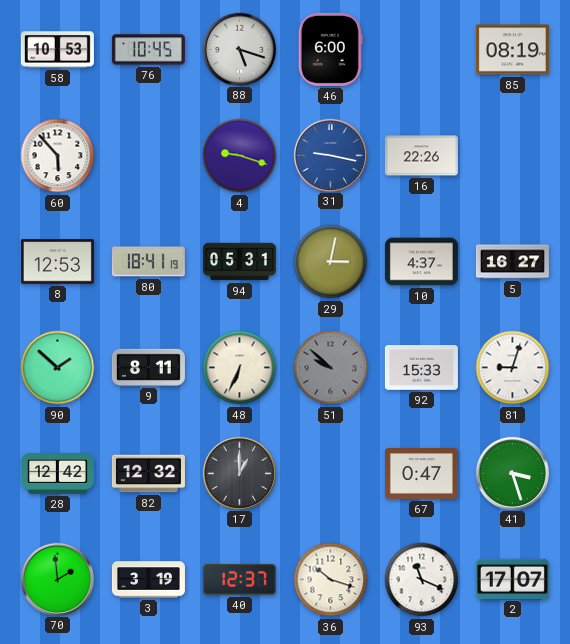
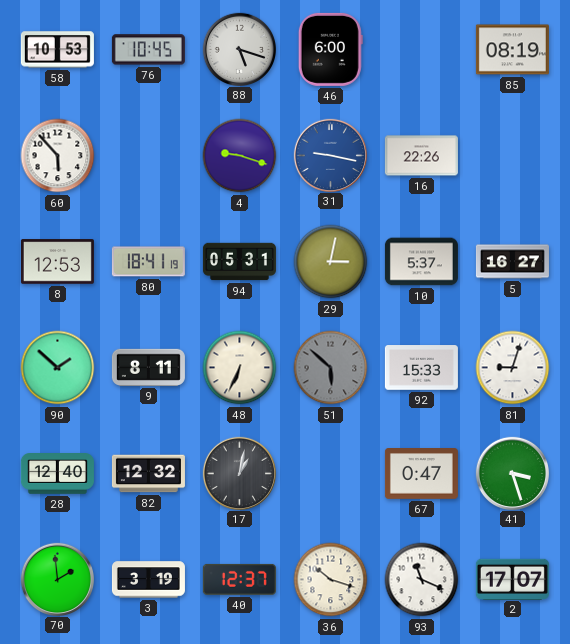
10: 4:37 -> 5:37
51: 9:52 -> 5:52
28: 12:42 -> 12:40
17: 1:00 -> 1:02
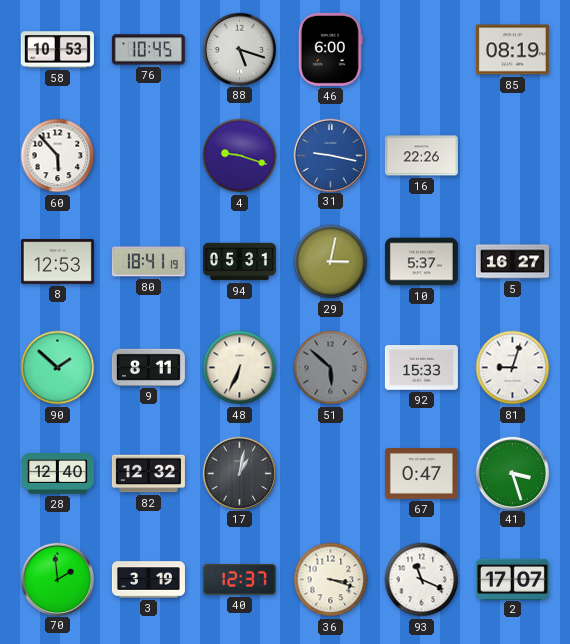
36: 10:18 -> 3:18
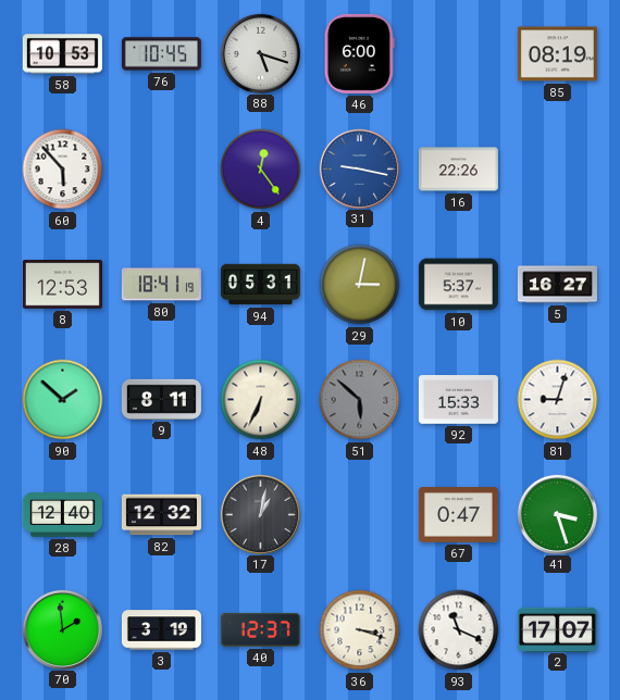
4: 9:18 -> 12:24
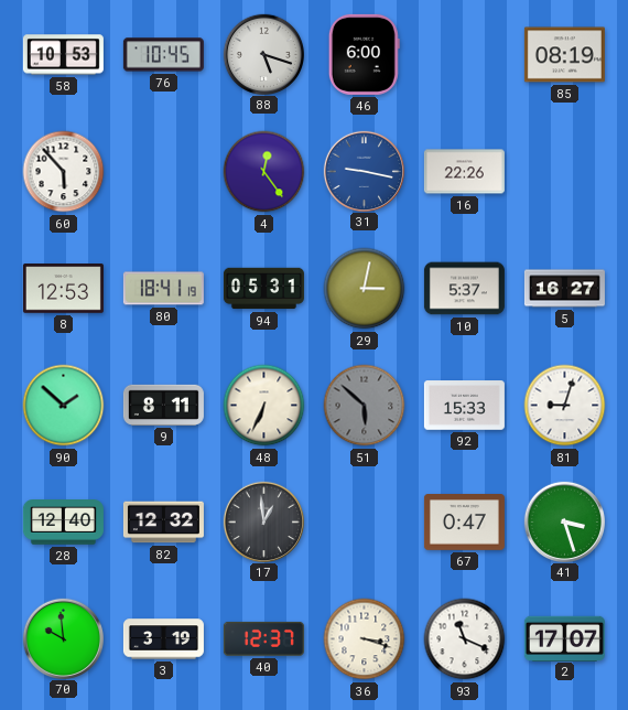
17: 1:02 -> 12:59
70: 1:59 -> 9:59
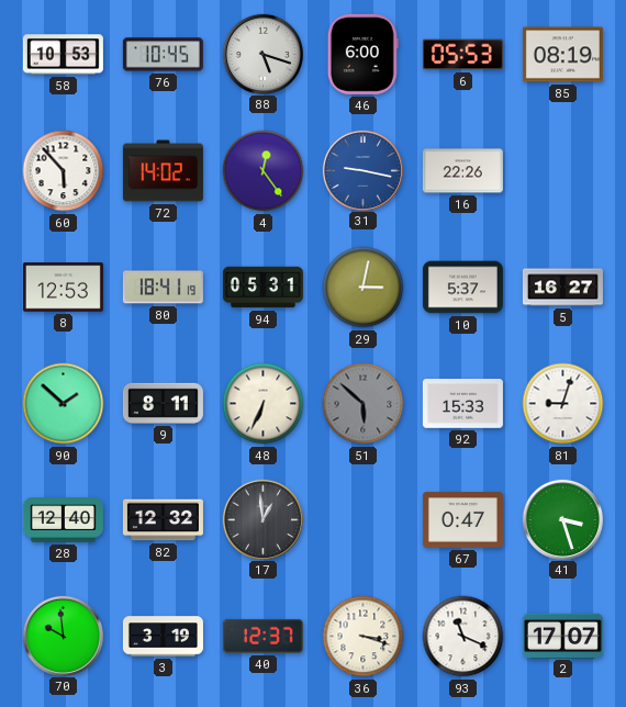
6: none -> 05:53
72: none -> 14:02
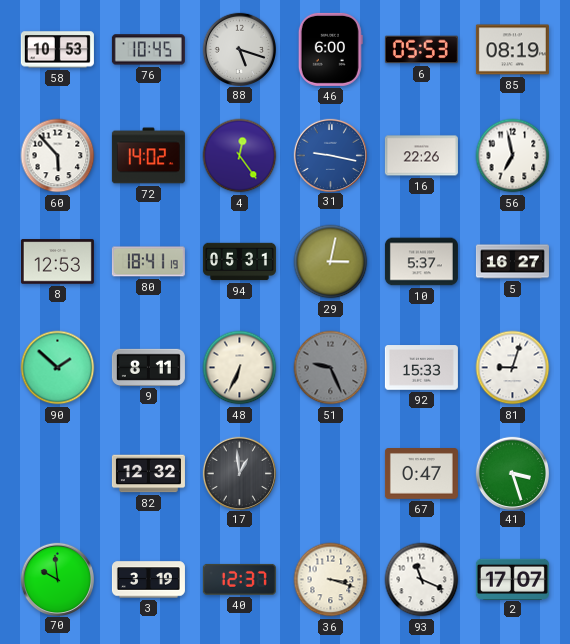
56: none -> 6:58
51: 5:52 -> 9:26
28: 12:40 -> none
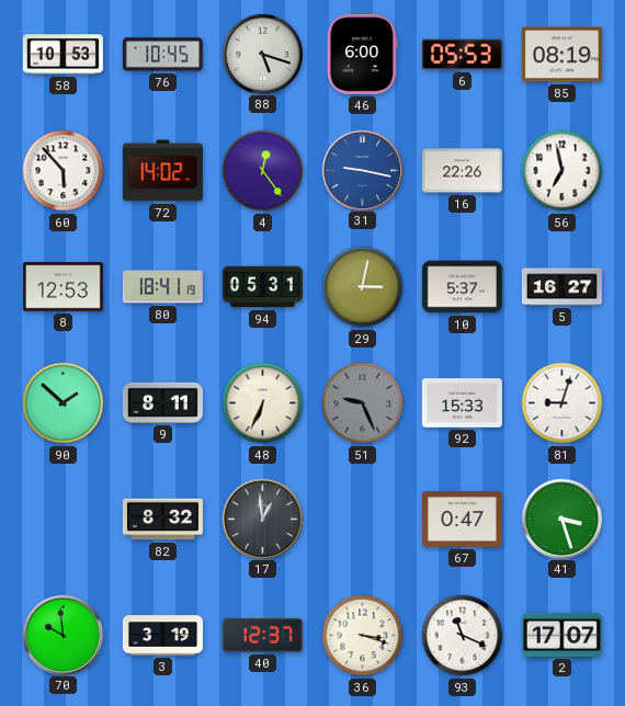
82: 12:32 -> 8:32
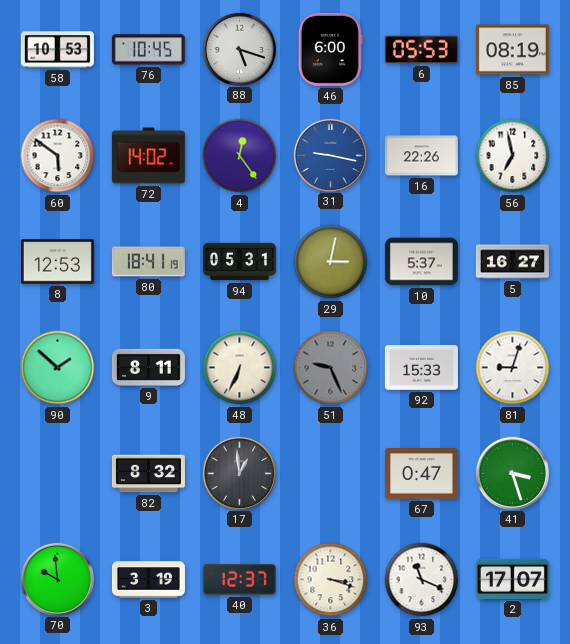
60: 5:53 -> 5:51
